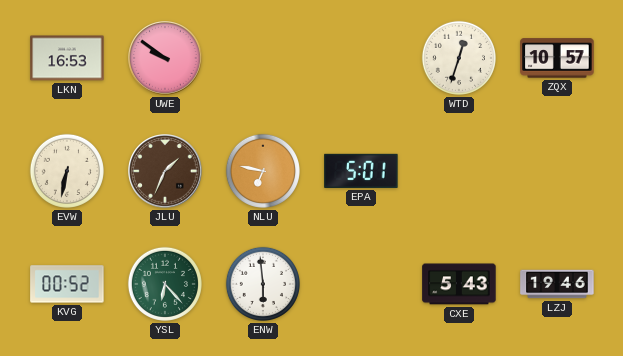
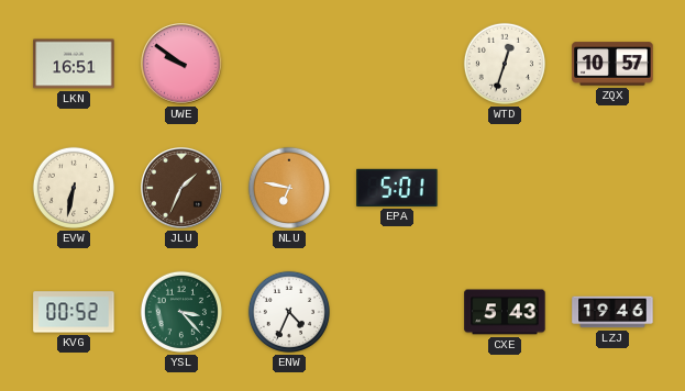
LKN: 16:53 -> 16:51
YSL: 6:23 -> 3:23
ENW: 5:59 -> 4:34
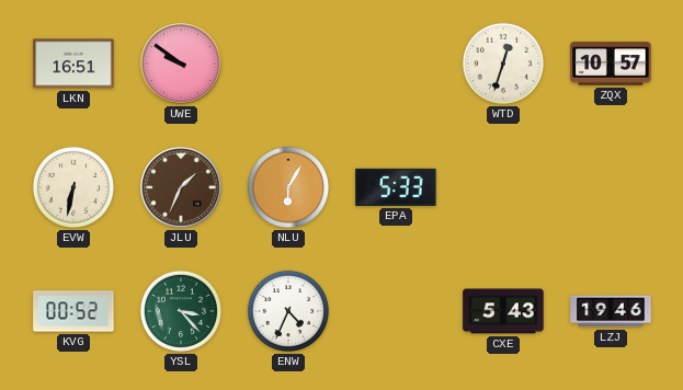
NLU: 6:47 -> 6:05
EPA: 5:01 -> 5:33
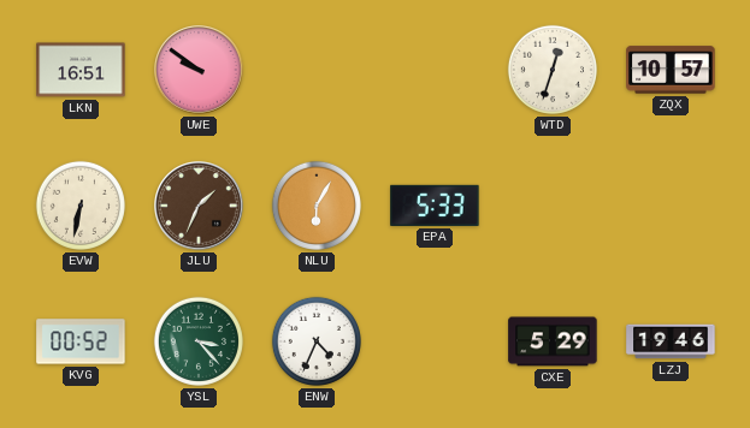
CXE: 5:43 -> 5:29
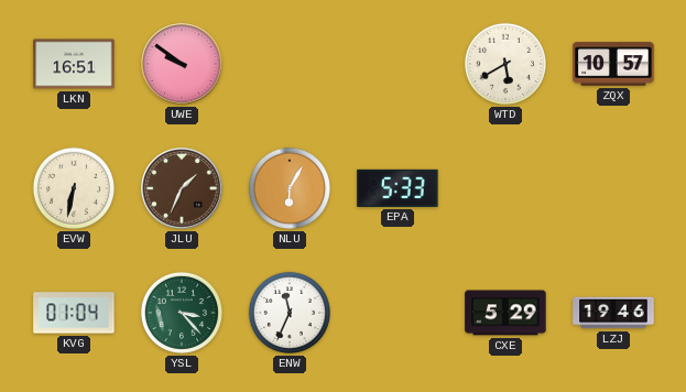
WTD: 12:33 -> 5:40
KVG: 00:52 -> 01:04
ENW: 4:34 -> 11:34
